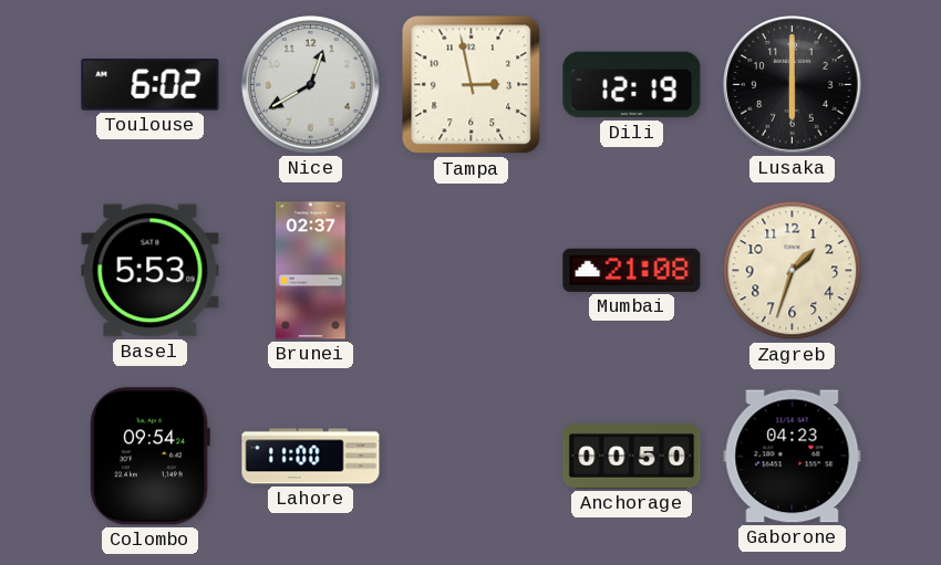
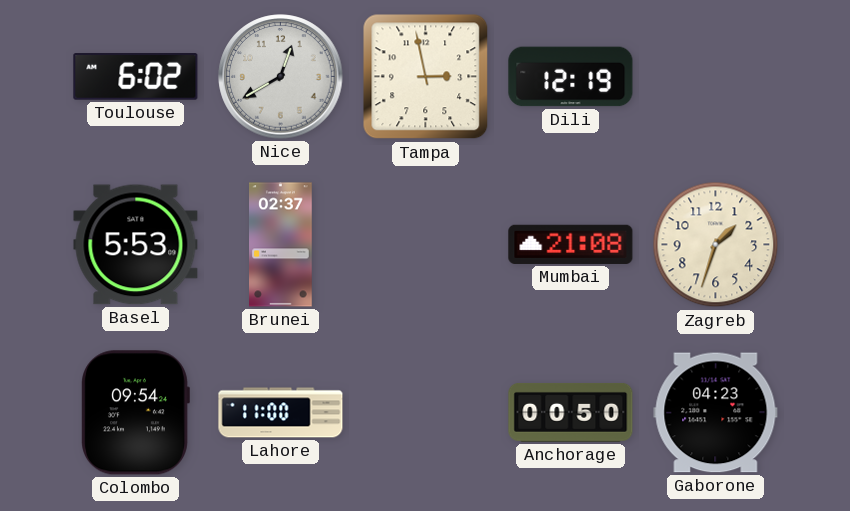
Lusaka: 6:00 -> none
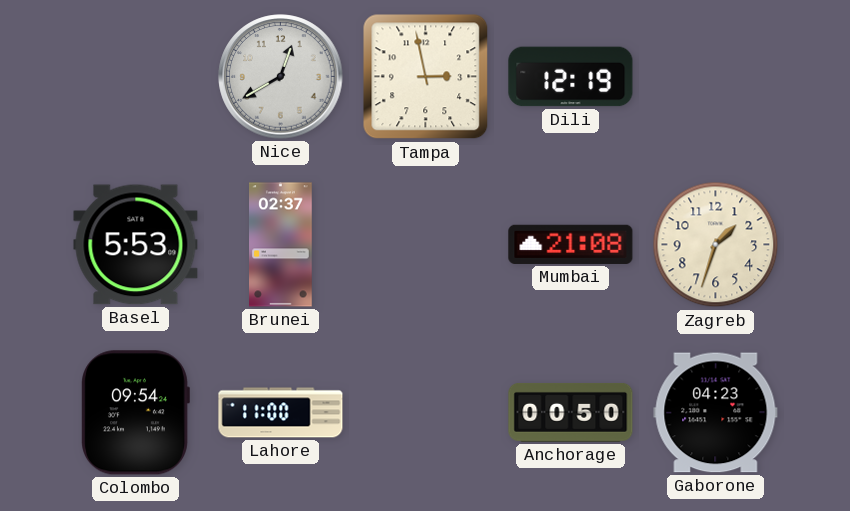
Toulouse: 6:02 -> none
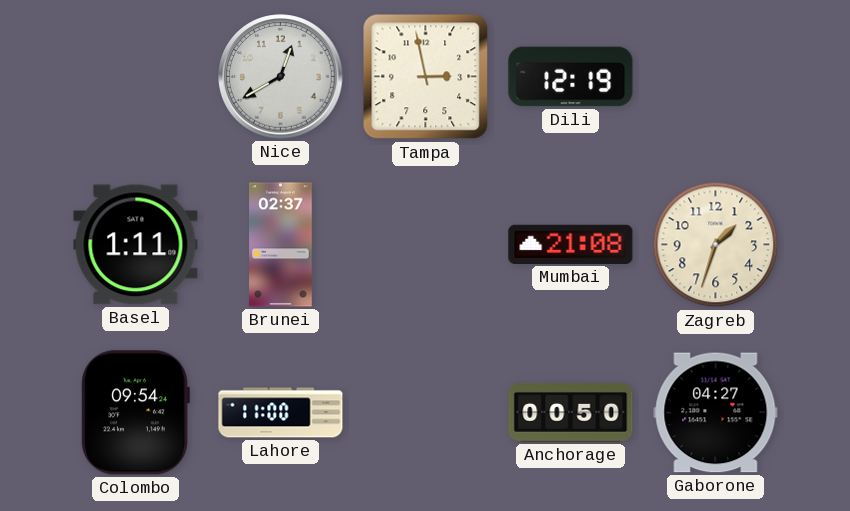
Basel: 5:53 -> 1:11
Gaborone: 04:23 -> 04:27
